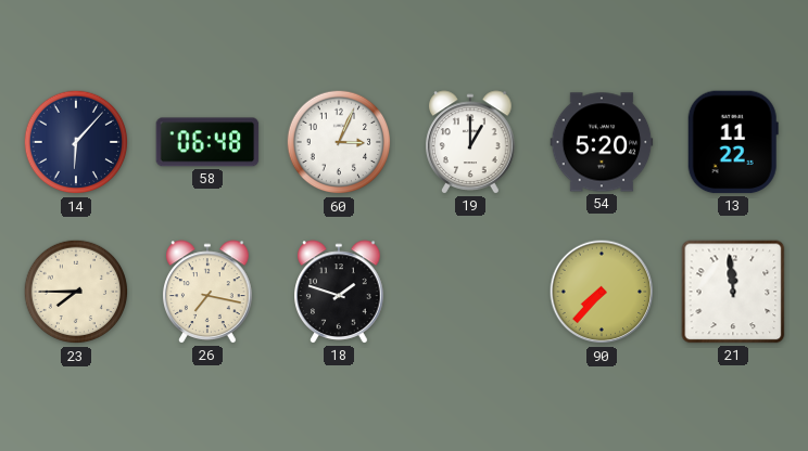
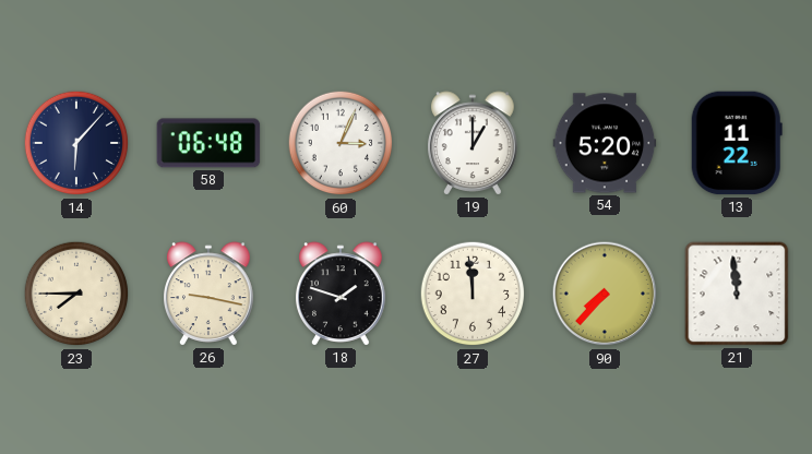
26: 7:17 -> 9:17
27: none -> 11:59
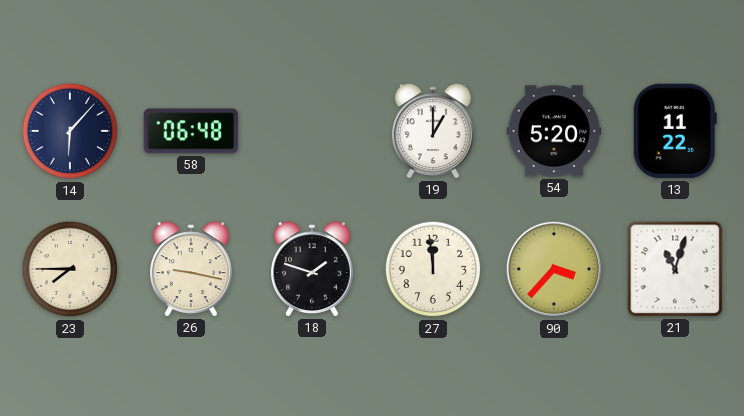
60: 3:04 -> none
90: 7:37 -> 3:37
21: 11:59 -> 11:03
